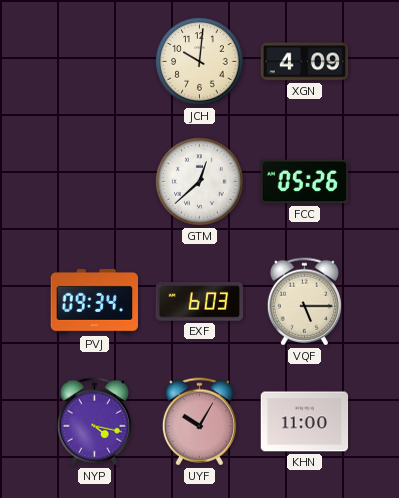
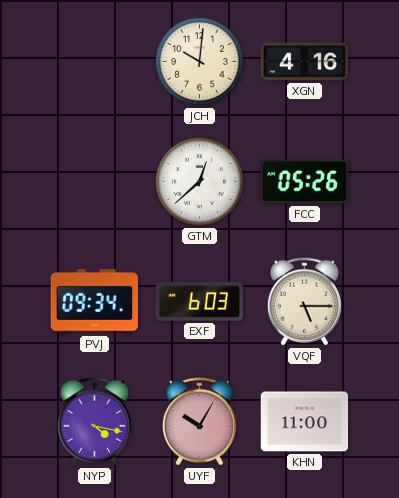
XGN: 4:09 -> 4:16
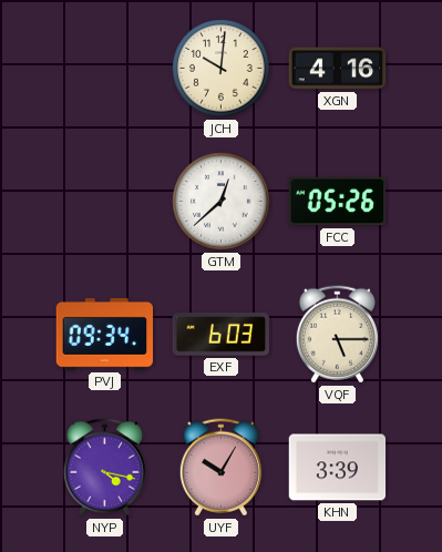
KHN: 11:00 -> 3:39
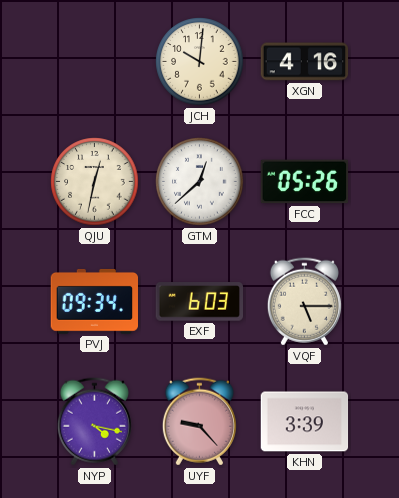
QJU: none -> 12:32
UYF: 10:05 -> 9:23
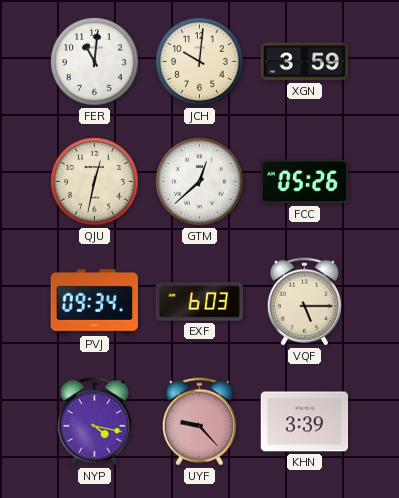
FER: none -> 11:01
XGN: 4:16 -> 3:59
